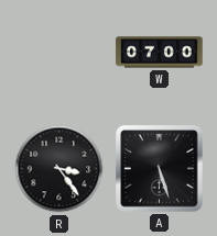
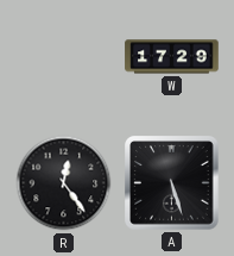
W: 07:00 -> 17:29
R: 3:24 -> 12:24
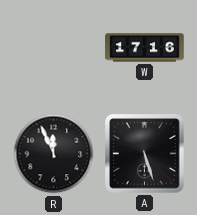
W: 17:29 -> 17:16
R: 12:24 -> 11:56
